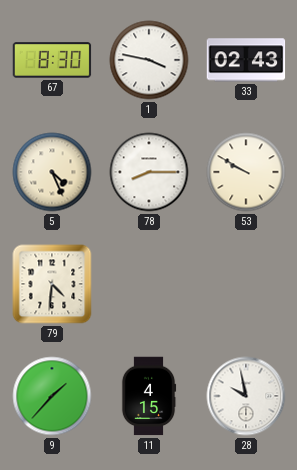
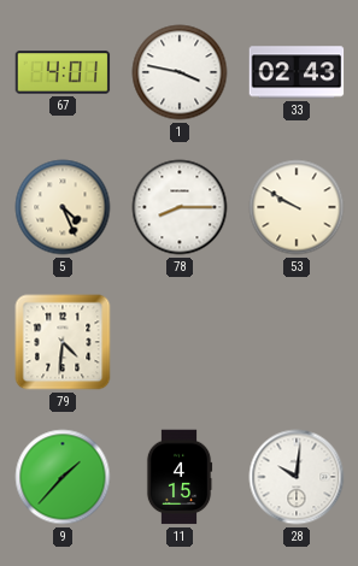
67: 8:30 -> 4:01
28: 9:58 -> 10:01
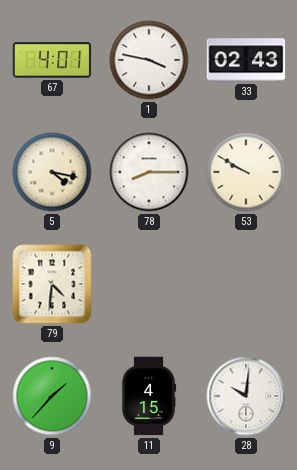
5: 4:26 -> 4:17
